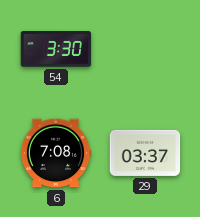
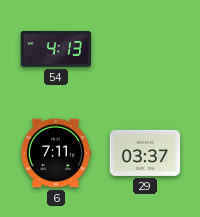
54: 3:30 -> 4:13
6: 7:08 -> 7:11
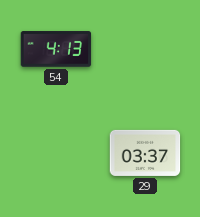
6: 7:11 -> none
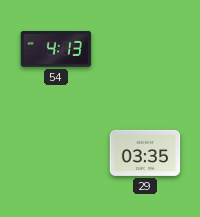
29: 03:37 -> 03:35
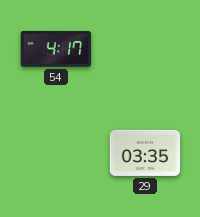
54: 4:13 -> 4:17
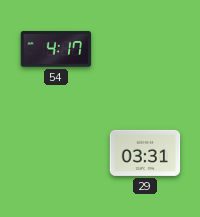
29: 03:35 -> 03:31
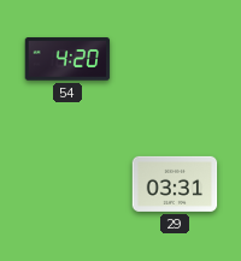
54: 4:17 -> 4:20
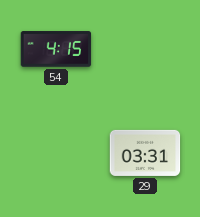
54: 4:20 -> 4:15
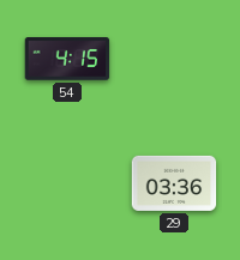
29: 03:31 -> 03:36
